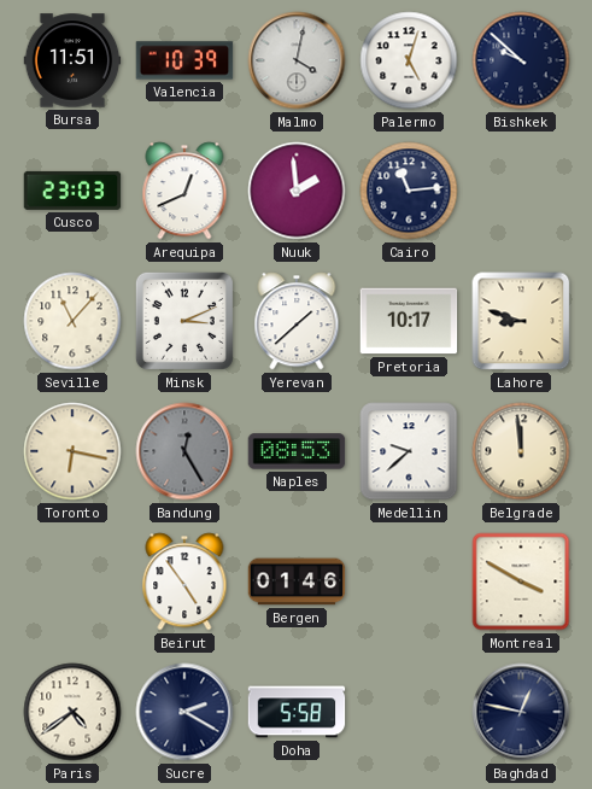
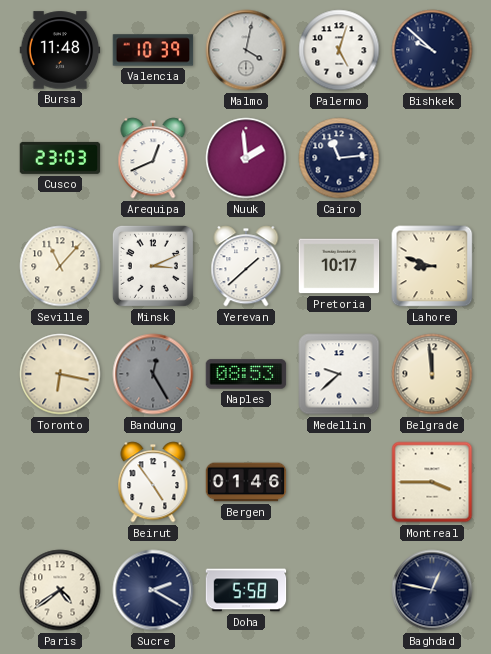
Bursa: 11:51 -> 11:48
Montreal: 3:50 -> 3:45
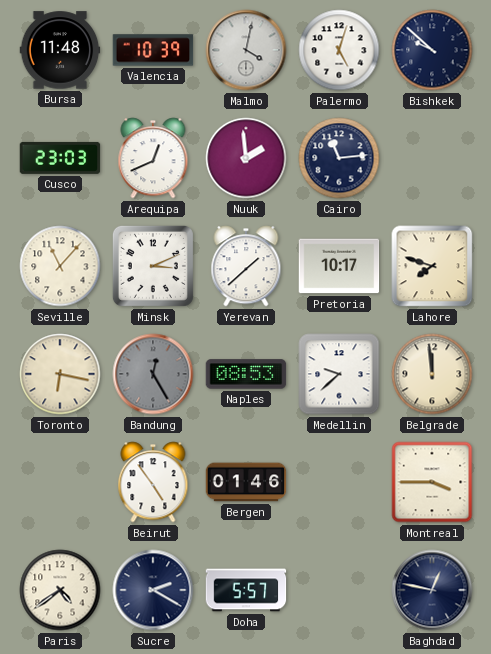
Lahore: 8:48 -> 7:48
Doha: 5:58 -> 5:57
